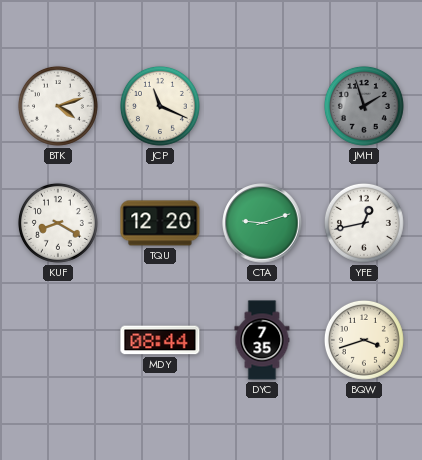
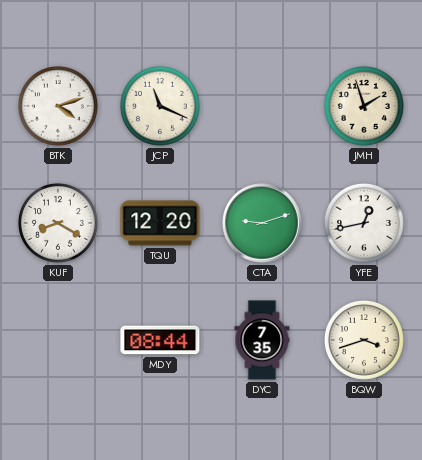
JMH dial: grey -> cream
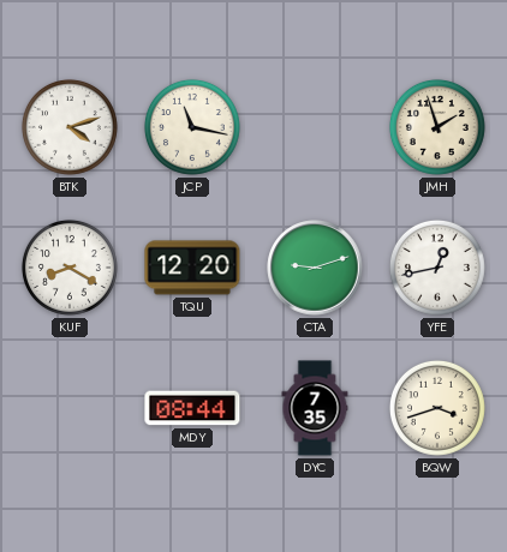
JCP: 11:19 -> 11:17
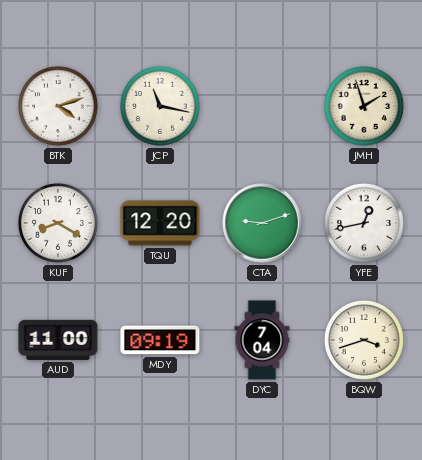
AUD: none -> 11:00
MDY: 08:44 -> 09:19
DYC: 7:35 -> 7:04
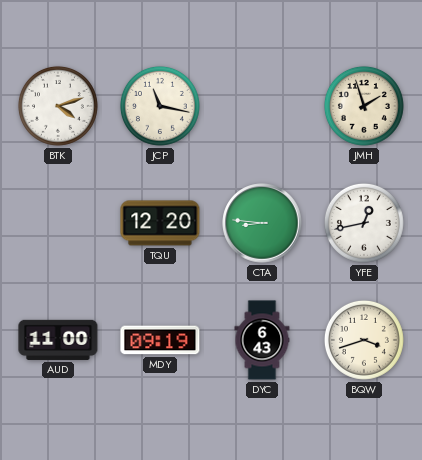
KUF: 8:20 -> none
CTA: 9:12 -> 8:46
DYC: 7:04 -> 6:43
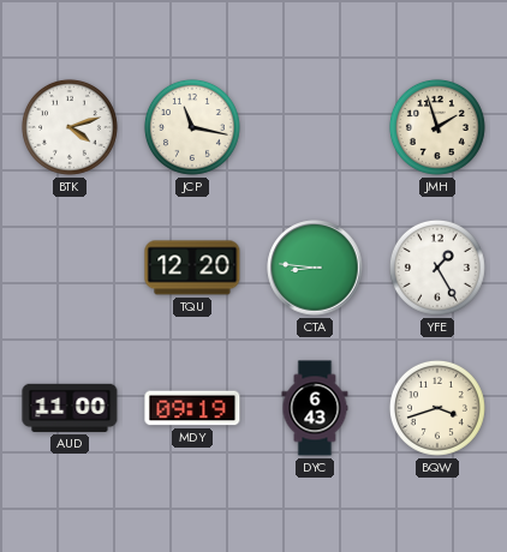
YFE: 12:43 -> 1:25
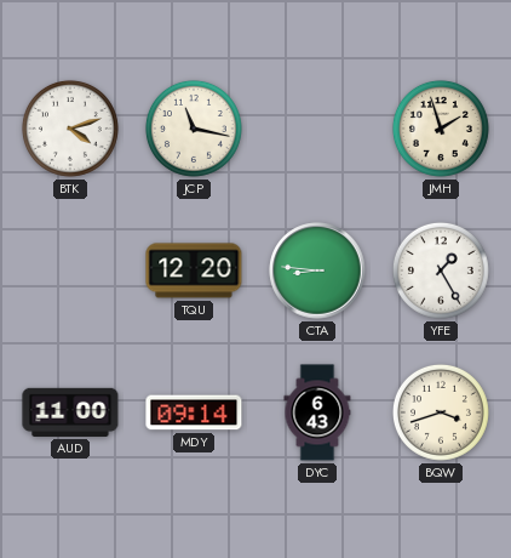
MDY: 09:19 -> 09:14
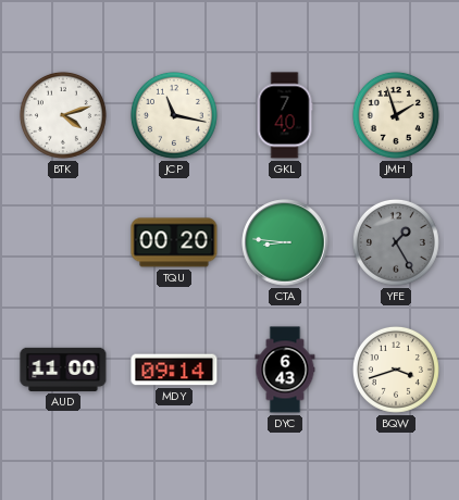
GKL: none -> 7:40
TQU: 12:20 -> 00:20
YFE dial: white -> grey
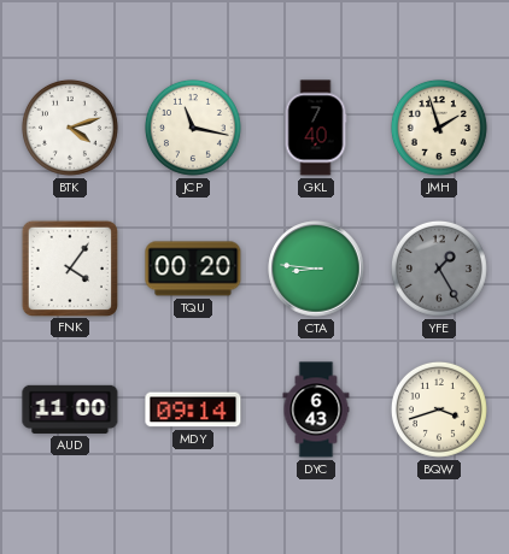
FNK: none -> 4:06
